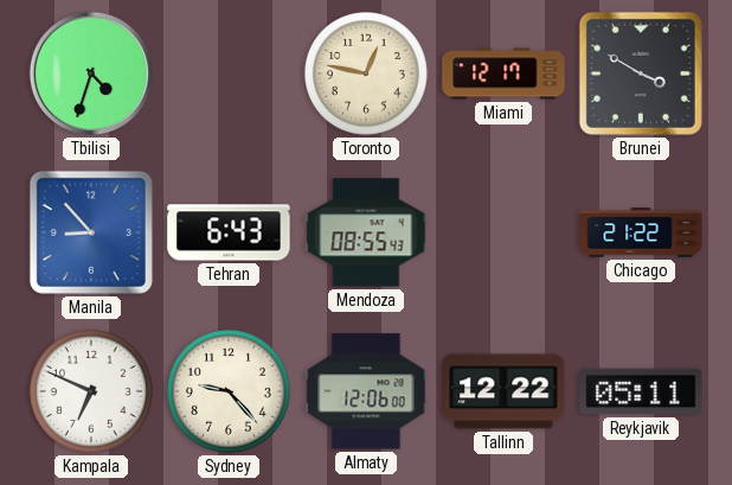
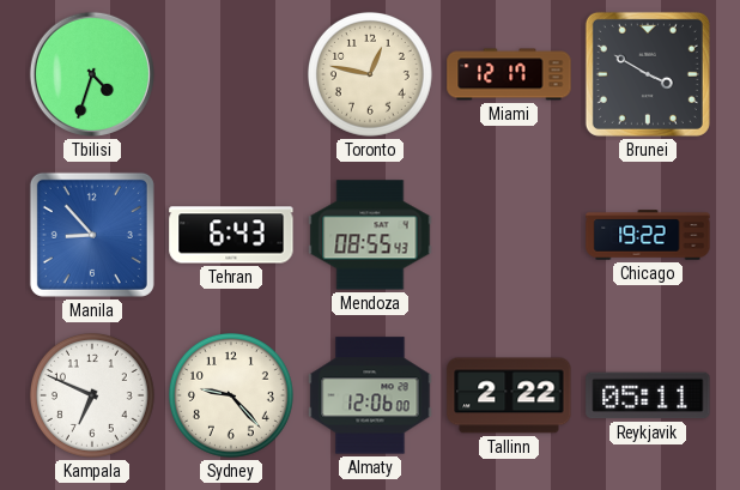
Chicago: 21:22 -> 19:22
Tallinn: 12:22 -> 2:22
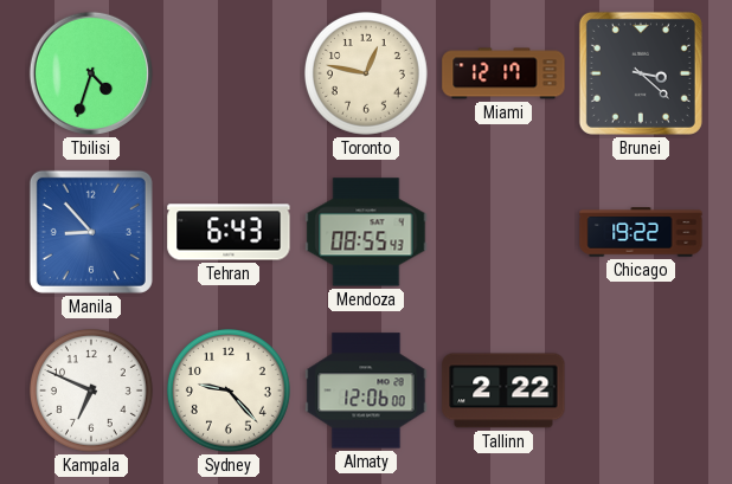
Brunei: 3:50 -> 3:22
Reykjavik: 05:11 -> none
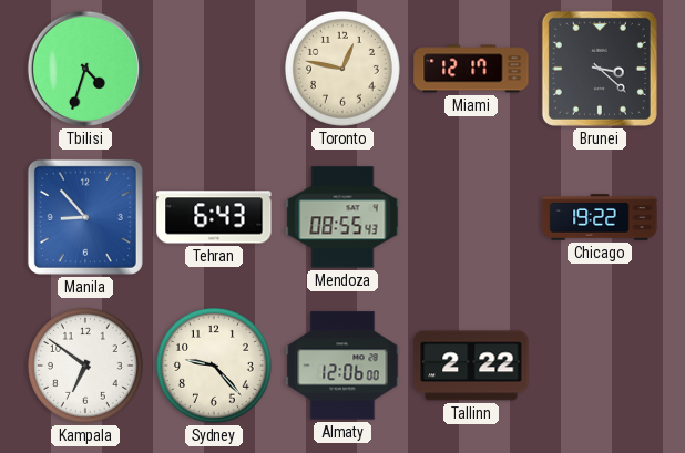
Kampala: 6:49 -> 6:51
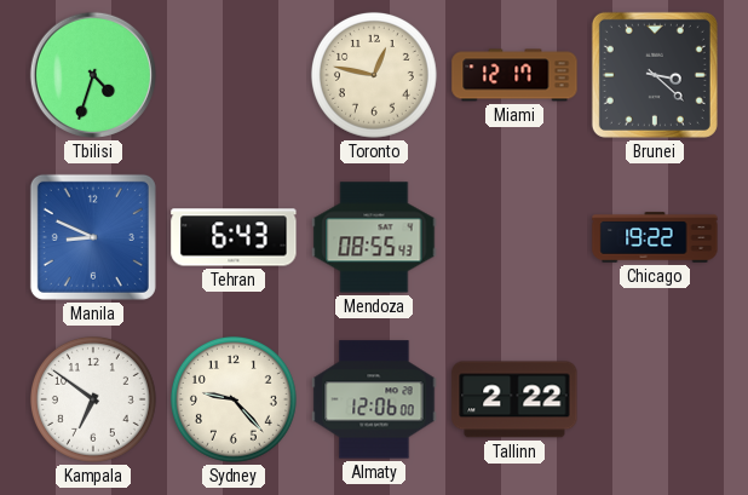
Manila: 8:53 -> 8:49
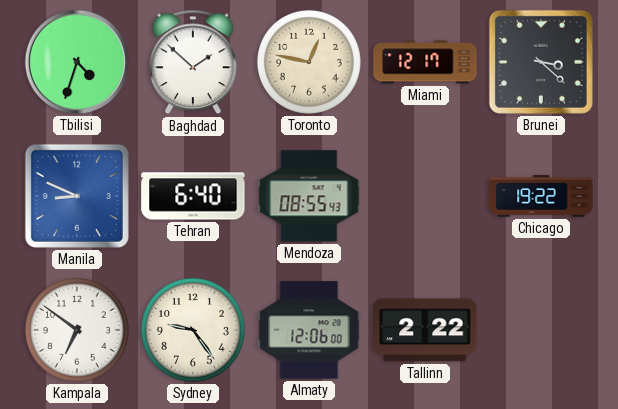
Baghdad: none -> 1:52
Tehran: 6:43 -> 6:40
Sydney: 9:23 -> 9:24
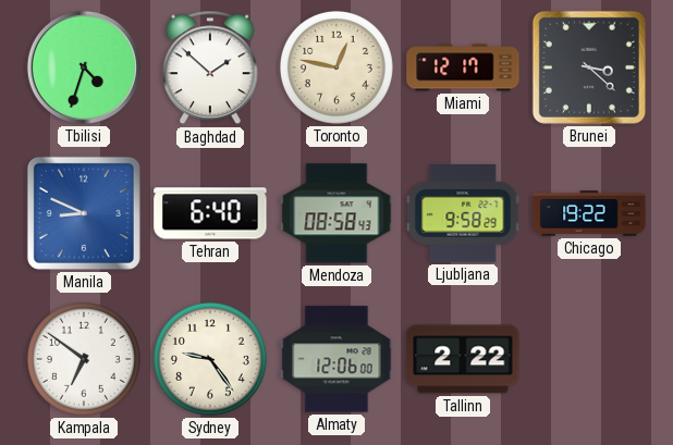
Mendoza: 08:55 -> 08:58
Ljubljana: none -> 9:58
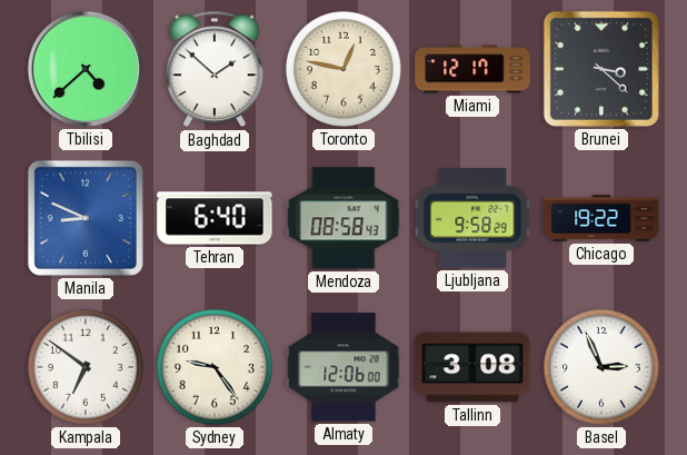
Tbilisi: 4:33 -> 4:38
Tallinn: 2:22 -> 3:08
Basel: none -> 2:56
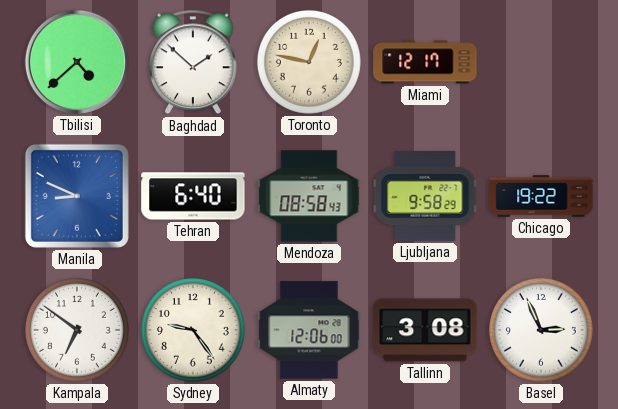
Brunei: 3:22 -> none
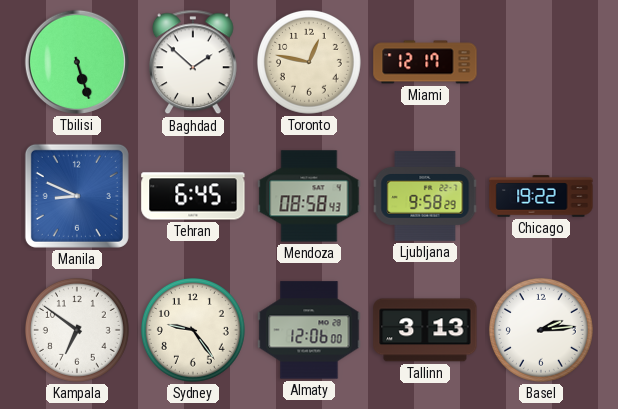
Tbilisi: 4:38 -> 5:27
Tehran: 6:40 -> 6:45
Tallinn: 3:08 -> 3:13
Basel: 2:56 -> 2:14
